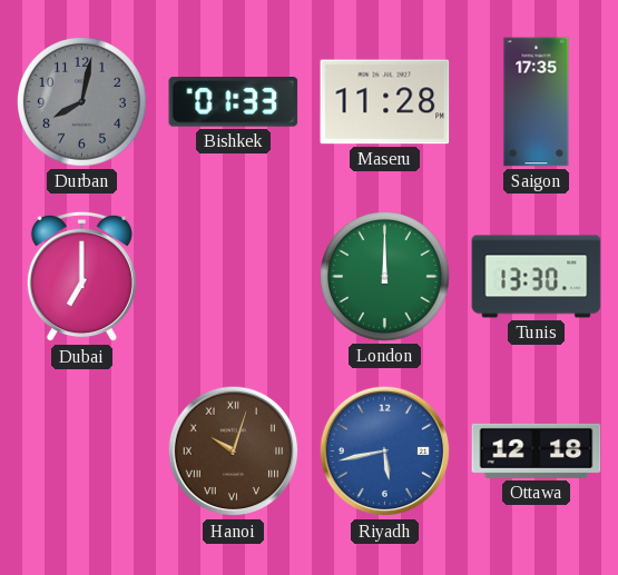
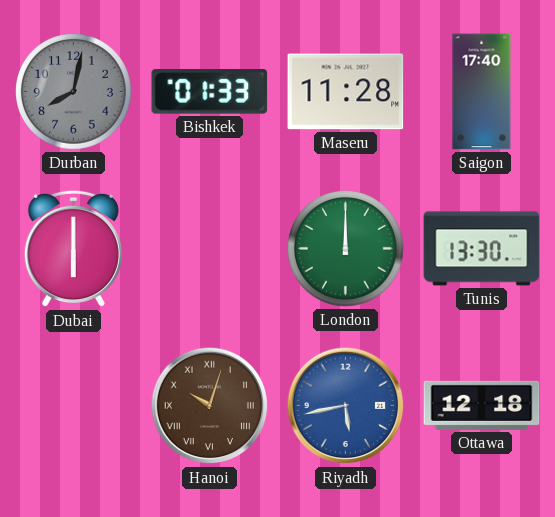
Saigon: 17:35 -> 17:40
Dubai: 7:00 -> 6:00
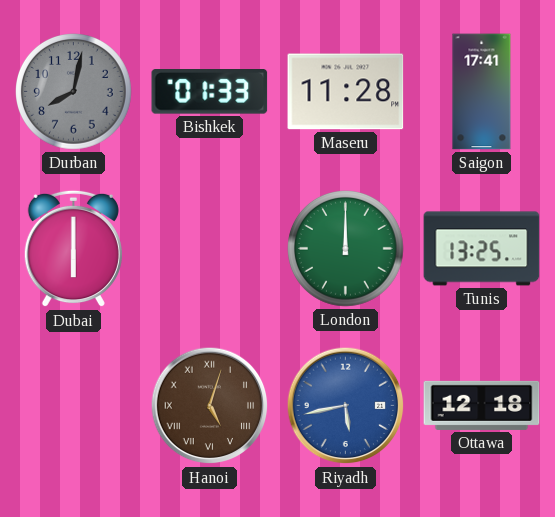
Saigon: 17:40 -> 17:41
Tunis: 13:30 -> 13:25
Hanoi: 10:03 -> 5:03
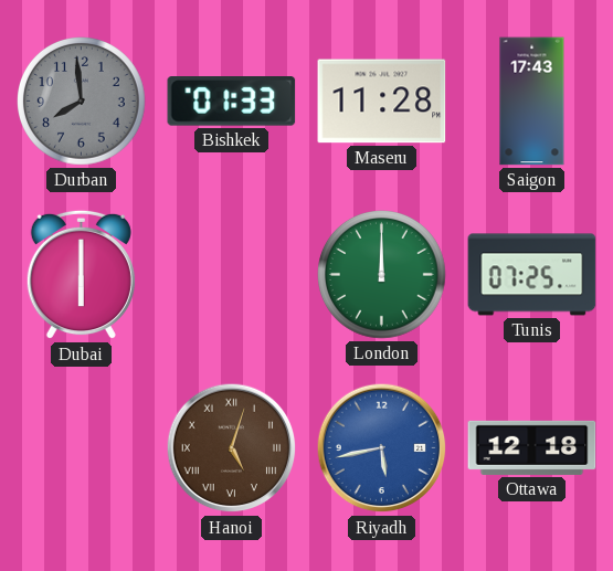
Durban: 8:02 -> 7:59
Saigon: 17:41 -> 17:43
Tunis: 13:25 -> 07:25
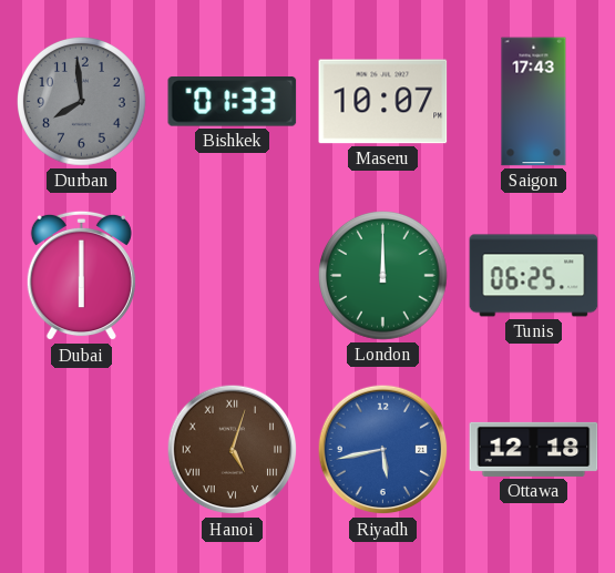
Maseru: 11:28 -> 10:07
Tunis: 07:25 -> 06:25
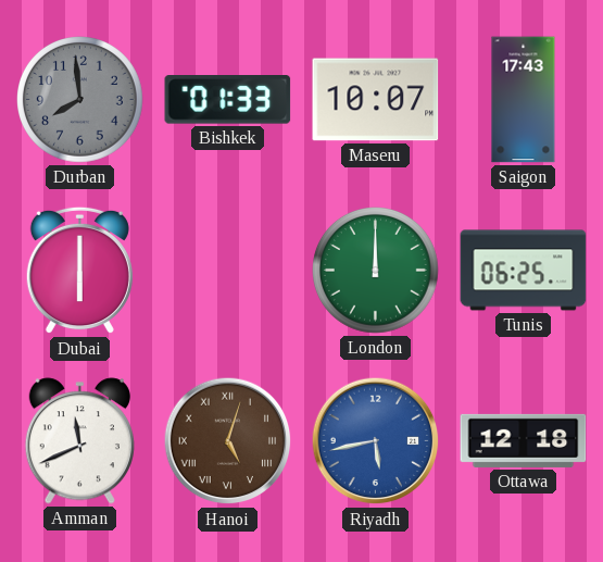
Amman: none -> 11:41
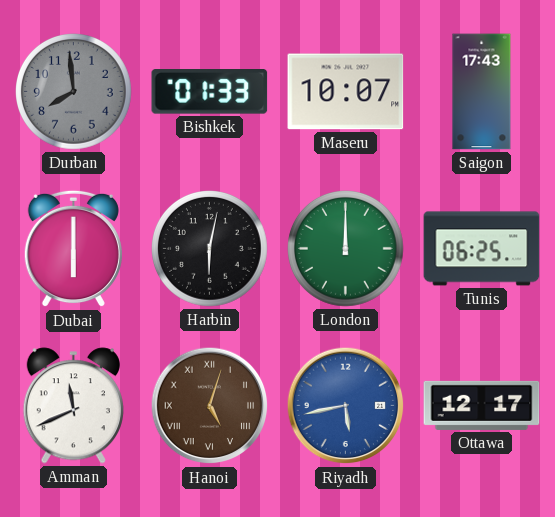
Harbin: none -> 6:02
Ottawa: 12:18 -> 12:17
